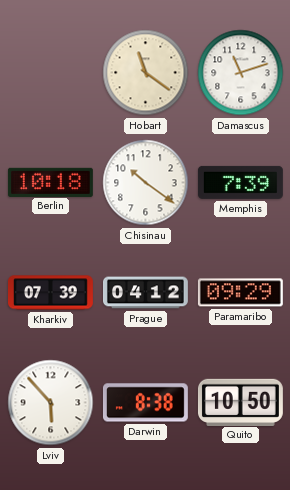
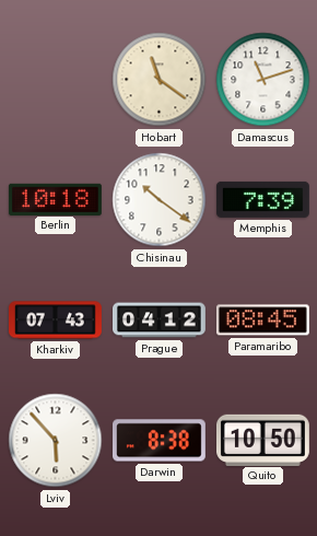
Kharkiv: 07:39 -> 07:43
Paramaribo: 09:29 -> 08:45
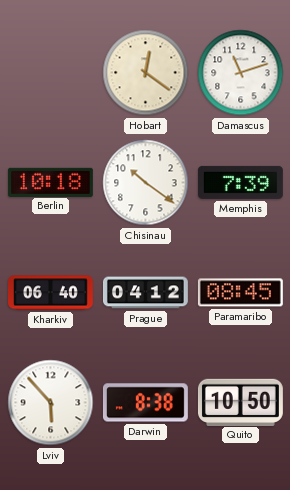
Hobart: 11:21 -> 12:21
Kharkiv: 07:43 -> 06:40
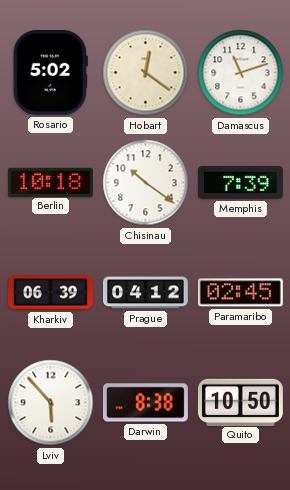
Rosario: none -> 5:02
Kharkiv: 06:40 -> 06:39
Paramaribo: 08:45 -> 02:45
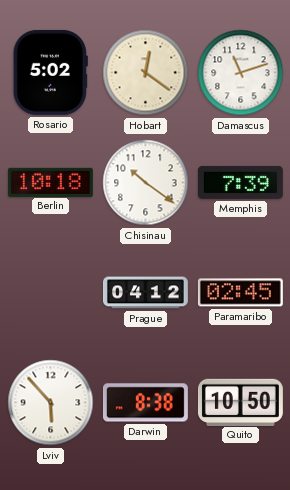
Kharkiv: 06:39 -> none
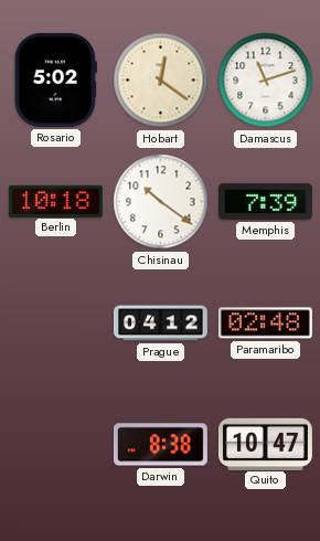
Paramaribo: 02:45 -> 02:48
Lviv: 5:53 -> none
Quito: 10:50 -> 10:47
